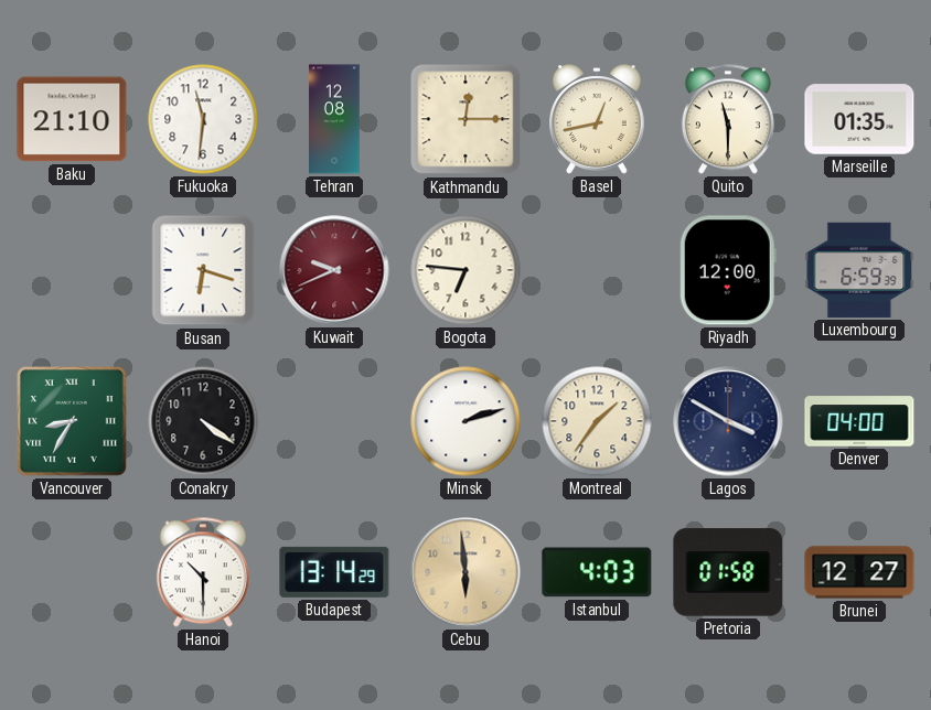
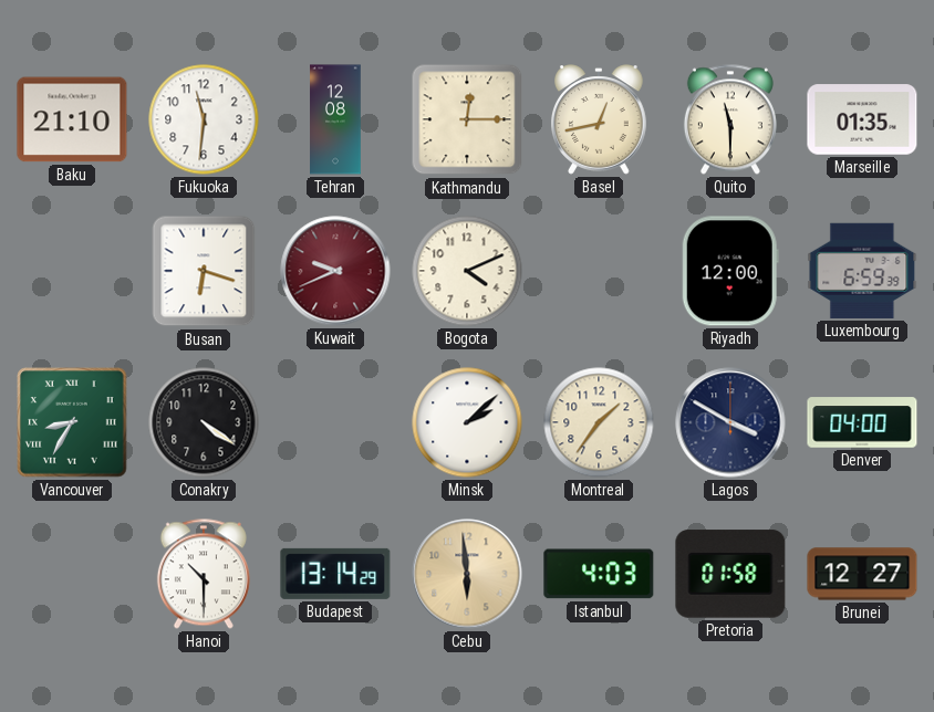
Bogota: 6:46 -> 4:11
Minsk: 2:12 -> 2:08
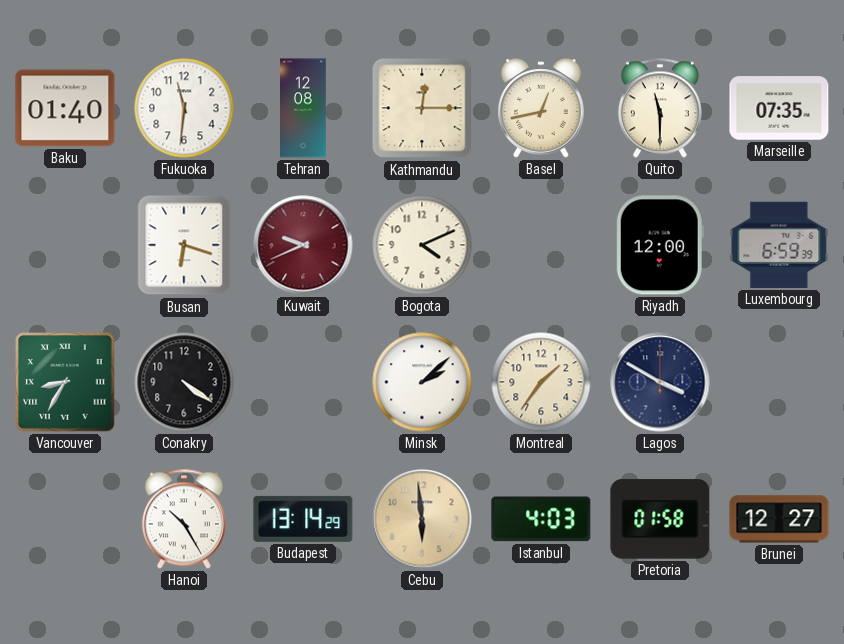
Baku: 21:10 -> 01:40
Marseille: 01:35 -> 07:35
Denver: 04:00 -> none
Hanoi: 10:30 -> 10:25
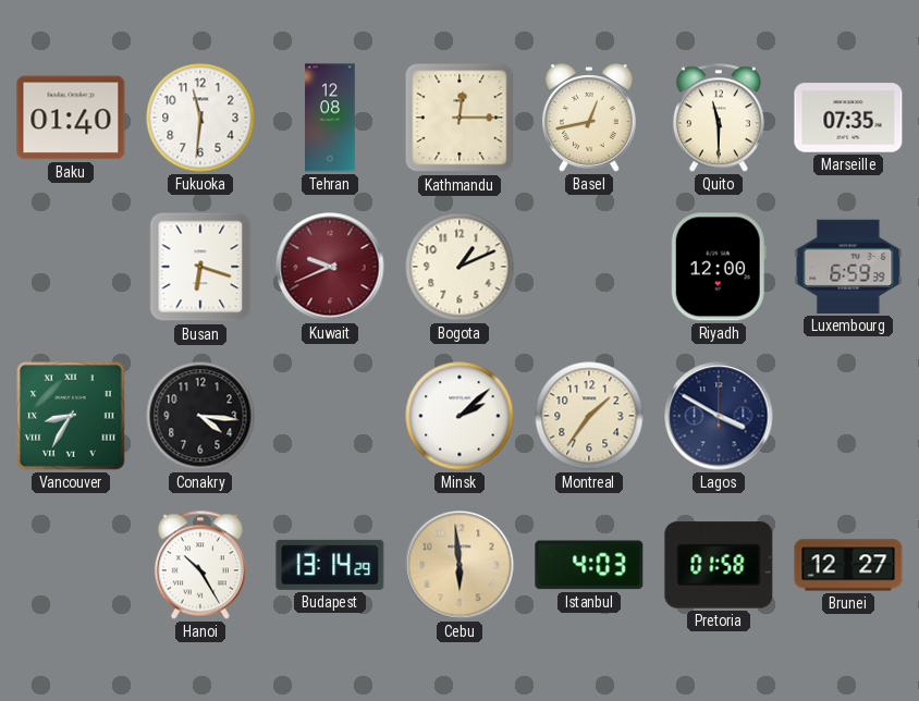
Bogota: 4:11 -> 1:11
Conakry: 4:21 -> 4:16
